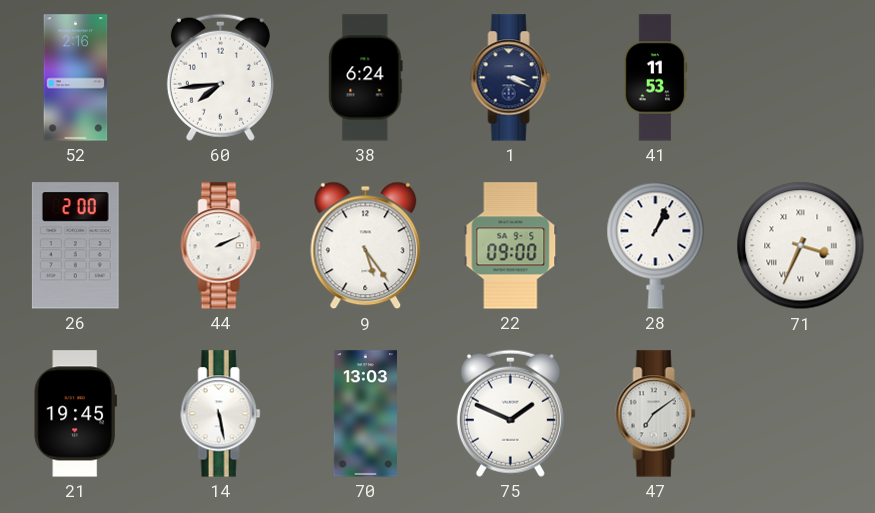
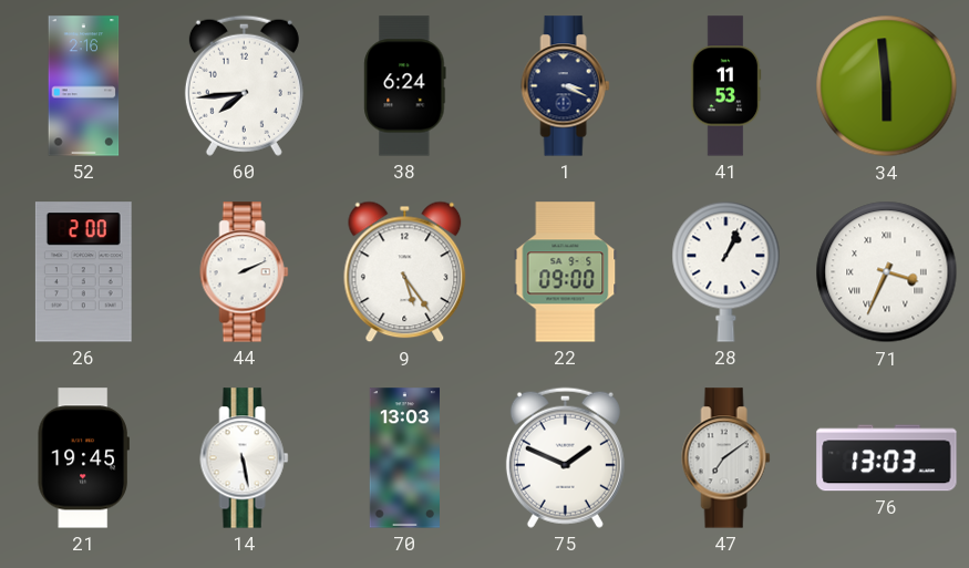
34: none -> 5:59
76: none -> 13:03
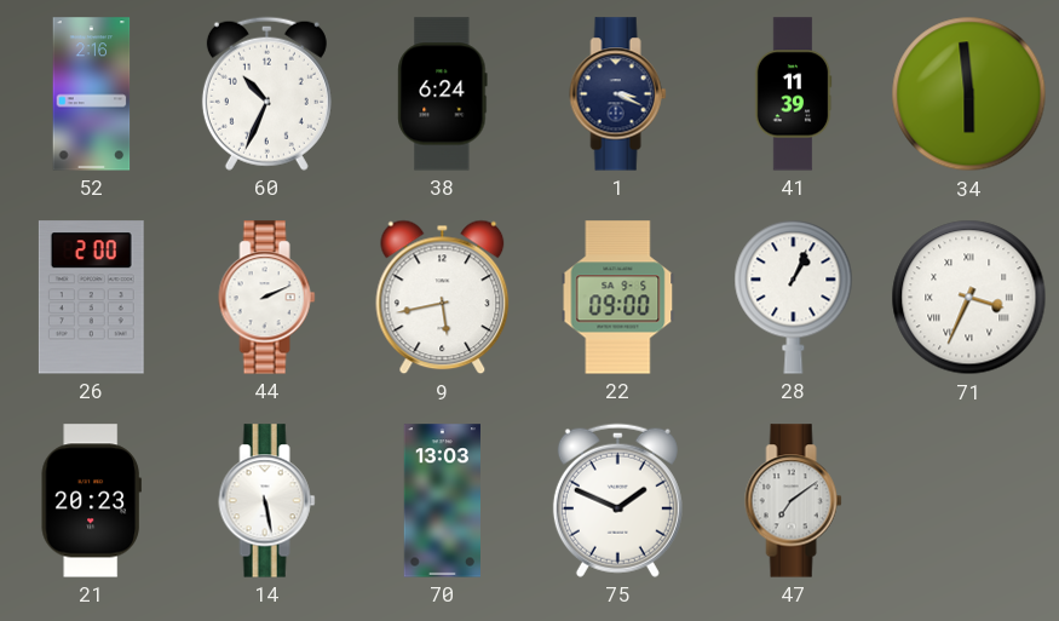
60: 7:44 -> 10:34
41: 11:53 -> 11:39
9: 5:24 -> 5:43
21: 19:45 -> 20:23
76: 13:03 -> none
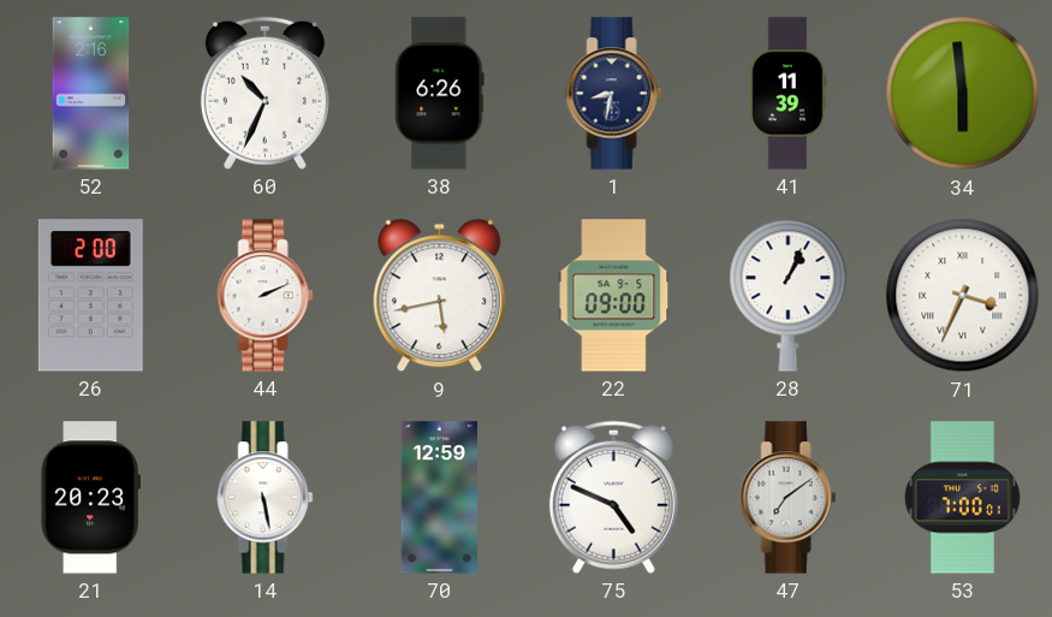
38: 6:24 -> 6:26
1: 3:19 -> 8:32
70: 13:03 -> 12:59
75: 1:49 -> 4:49
53: none -> 7:00
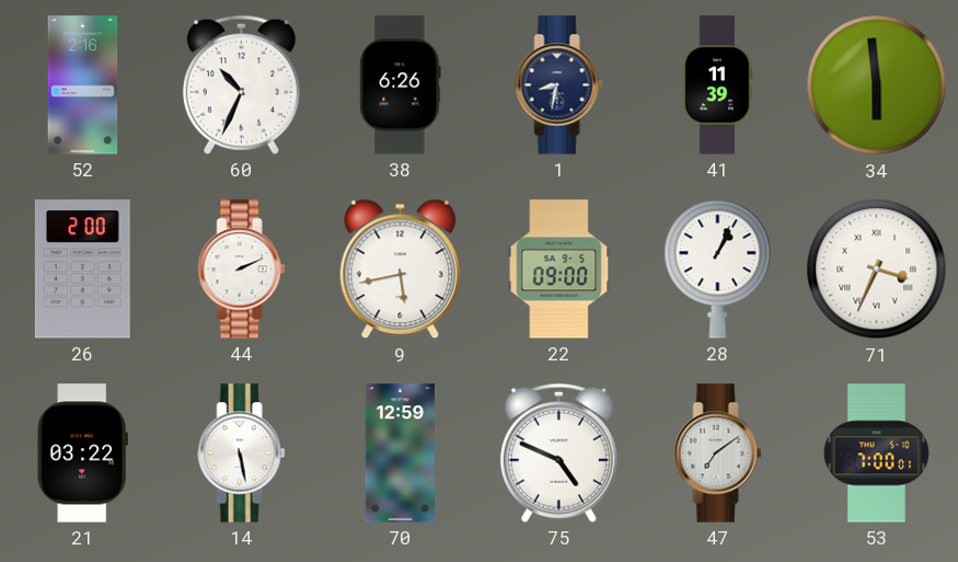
21: 20:23 -> 03:22
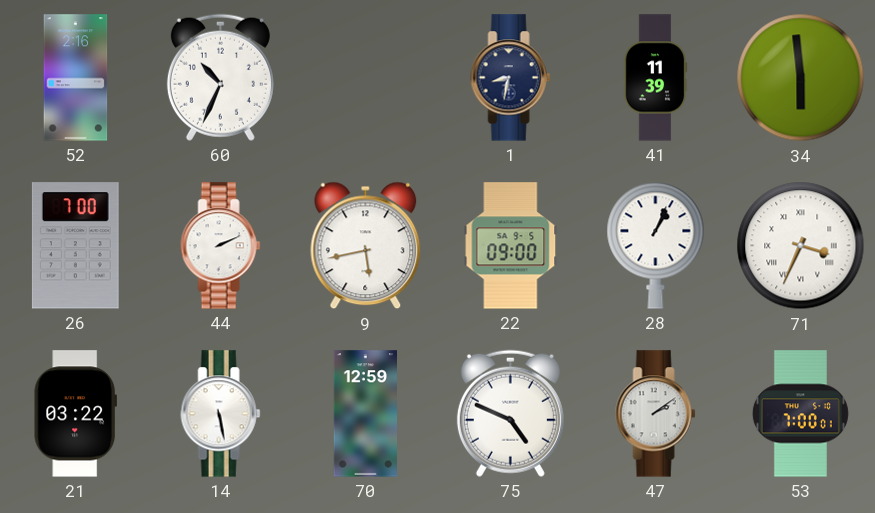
38: 6:26 -> none
26: 2:00 -> 7:00
47: 7:09 -> 2:09
